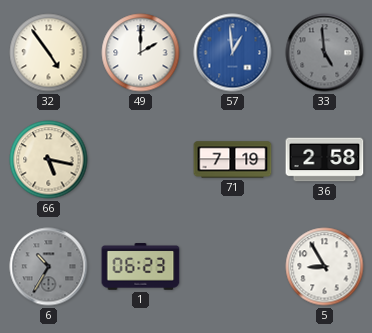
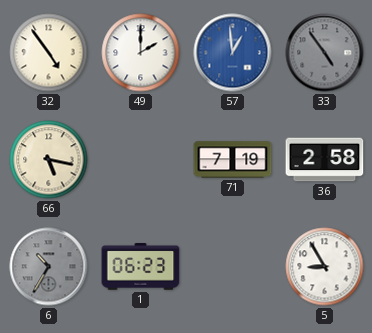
33: 4:59 -> 4:54
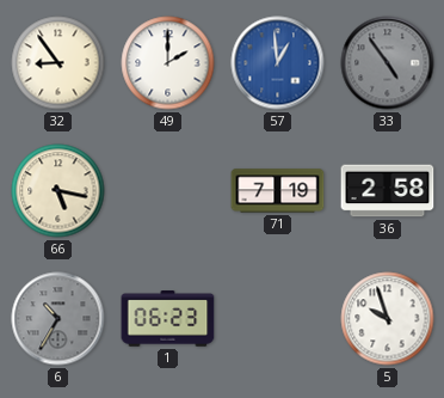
32: 4:54 -> 8:54
5: 8:55 -> 9:57
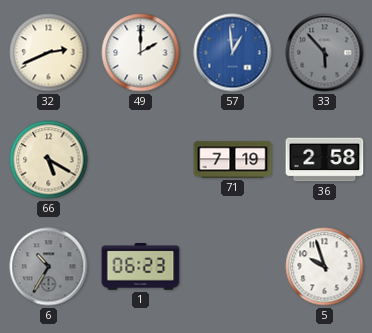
32: 8:54 -> 2:41
33: 4:54 -> 5:53
66: 5:17 -> 5:20
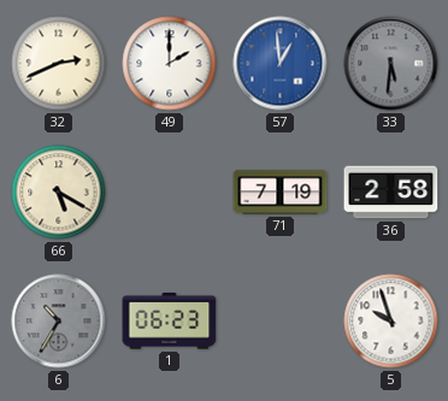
33: 5:53 -> 5:31
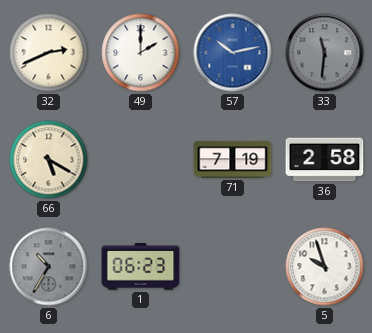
57: 12:59 -> 10:13
33: 5:31 -> 11:31
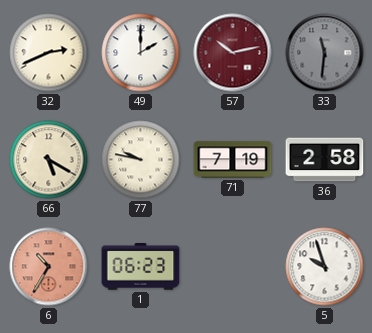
57 dial: blue -> burgundy
77: none -> 9:47
6 dial: grey -> salmon
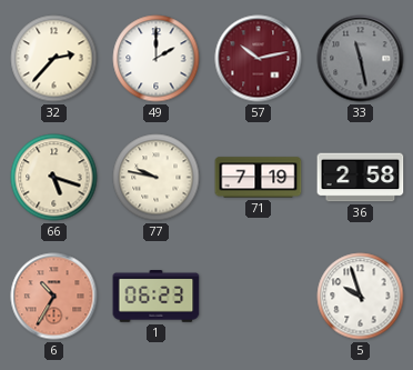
32: 2:41 -> 2:37
33: 11:31 -> 11:28
66: 5:20 -> 5:18
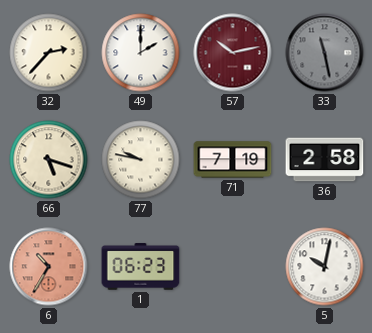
5: 9:57 -> 10:02
